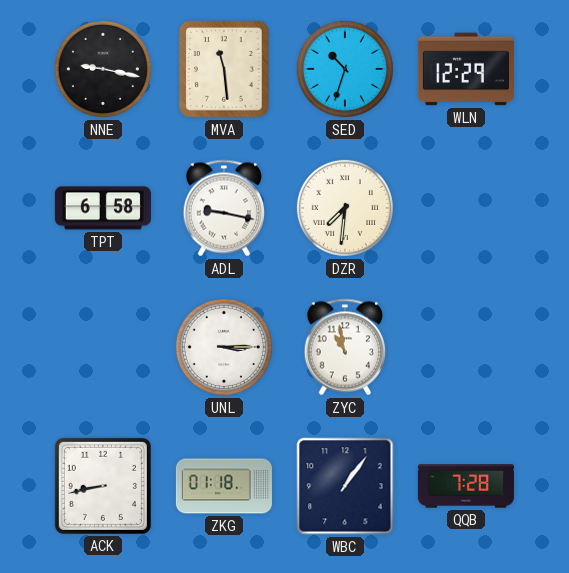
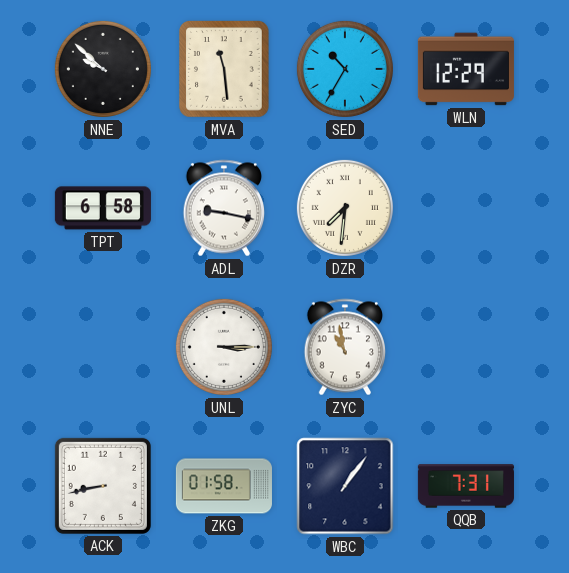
NNE: 9:17 -> 9:52
SED: 10:33 -> 10:35
ZKG: 01:18 -> 01:58
QQB: 7:28 -> 7:31
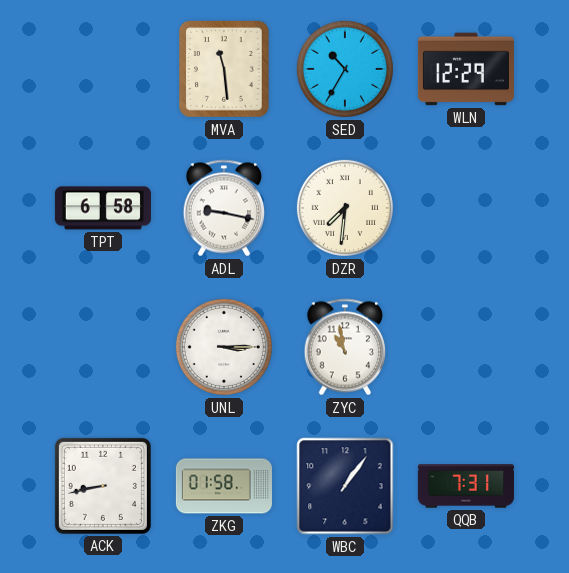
NNE: 9:52 -> none
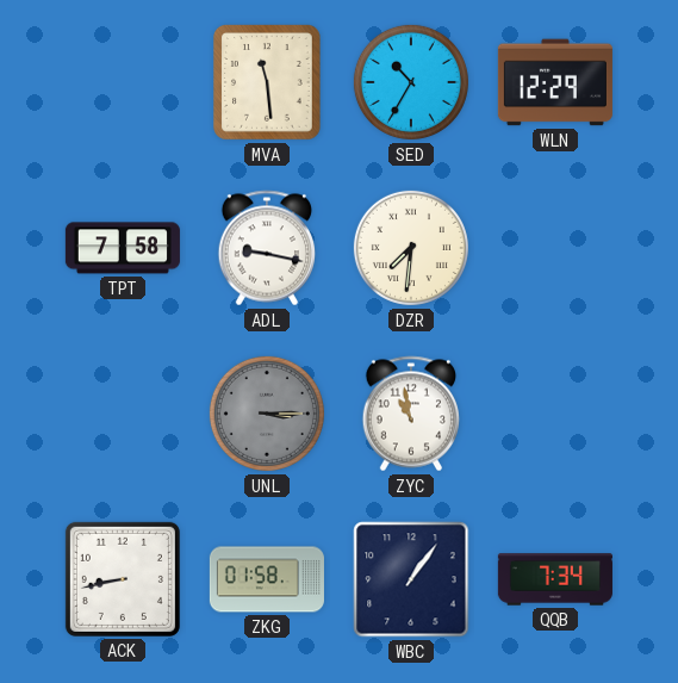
TPT: 6:58 -> 7:58
UNL dial: white -> grey
QQB: 7:31 -> 7:34
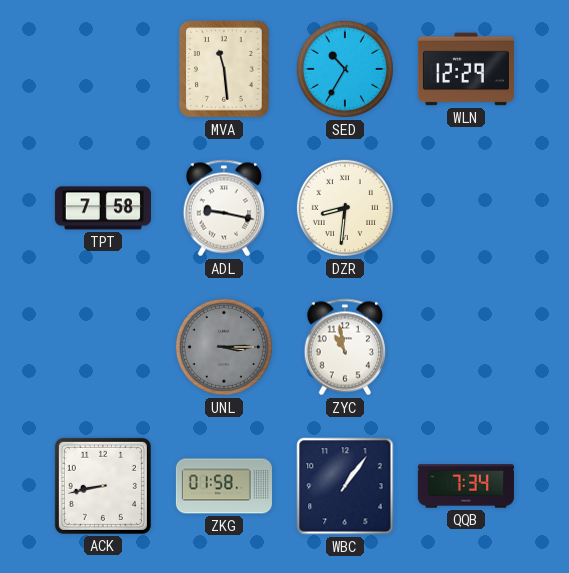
DZR: 7:31 -> 8:31
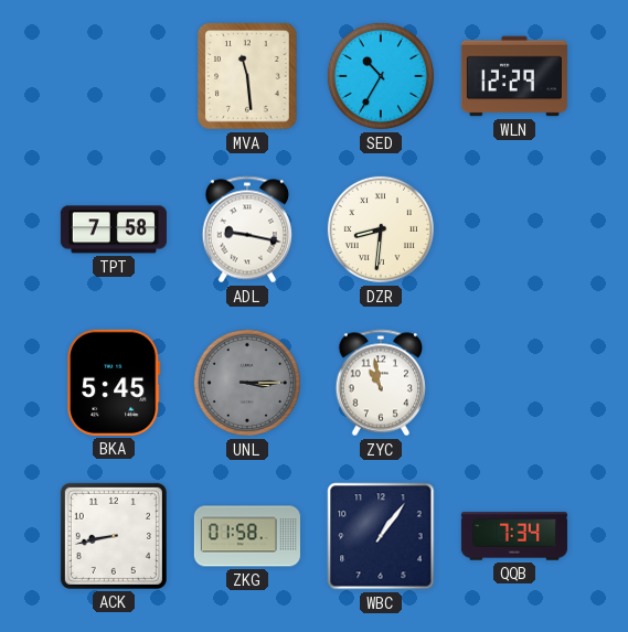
BKA: none -> 5:45
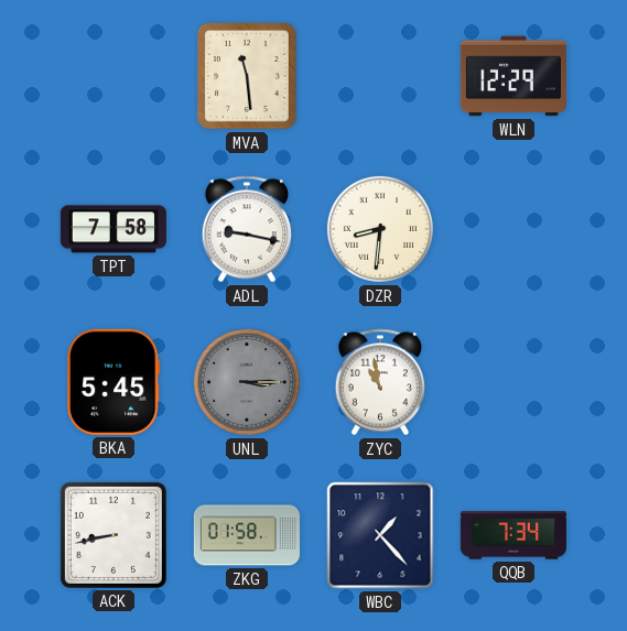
SED: 10:35 -> none
WBC: 1:06 -> 1:23
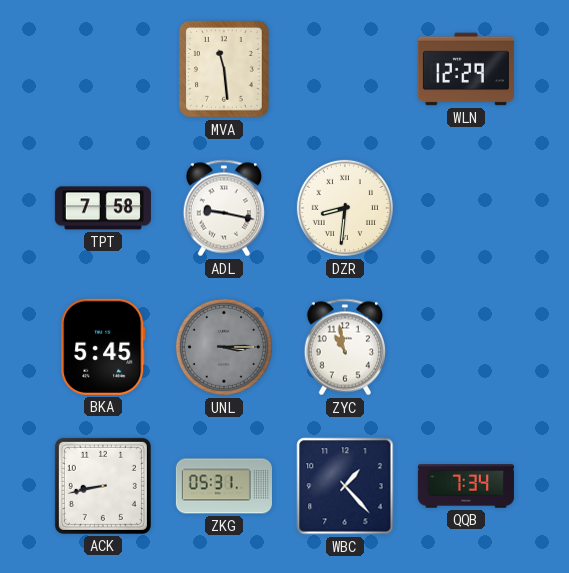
ZKG: 01:58 -> 05:31
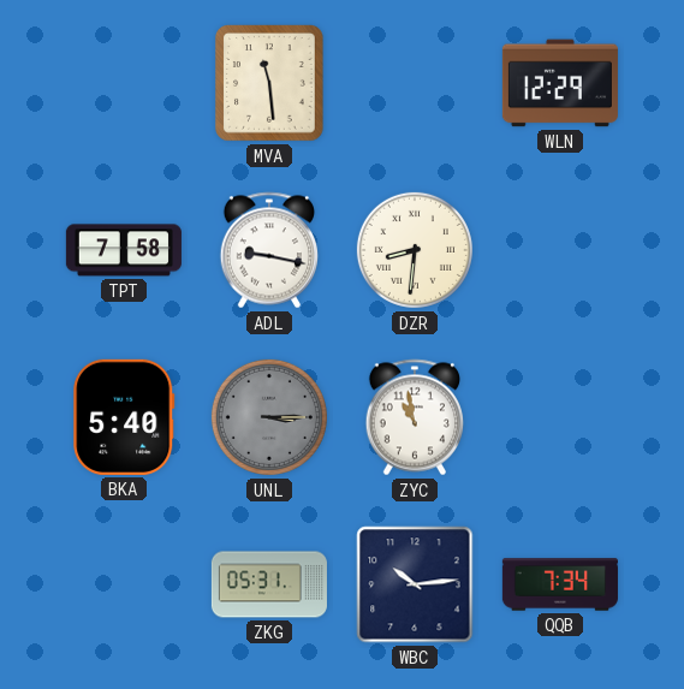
BKA: 5:45 -> 5:40
ACK: 8:43 -> none
WBC: 1:23 -> 10:14
